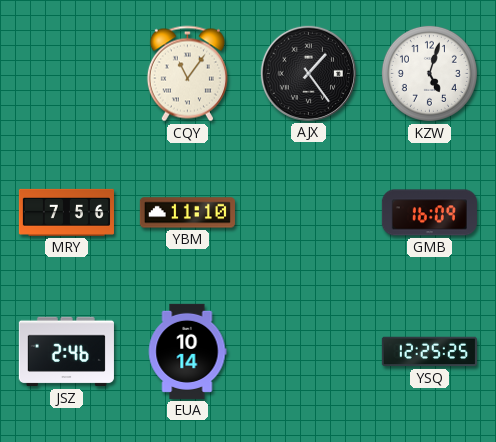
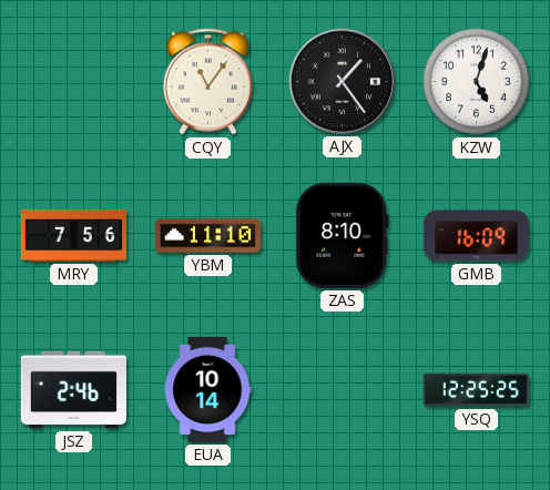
ZAS: none -> 8:10
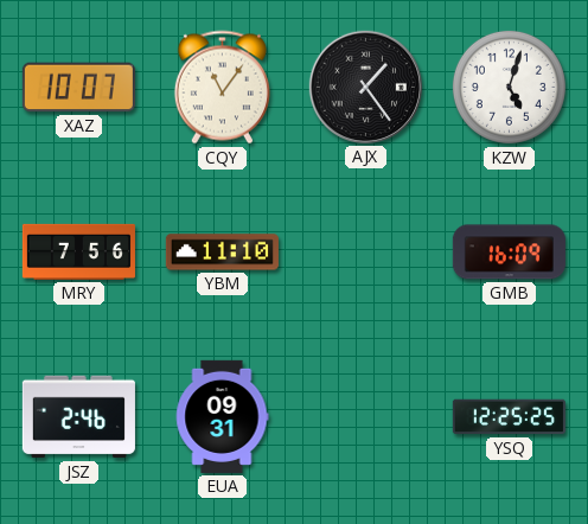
XAZ: none -> 10:07
ZAS: 8:10 -> none
EUA: 10:14 -> 09:31
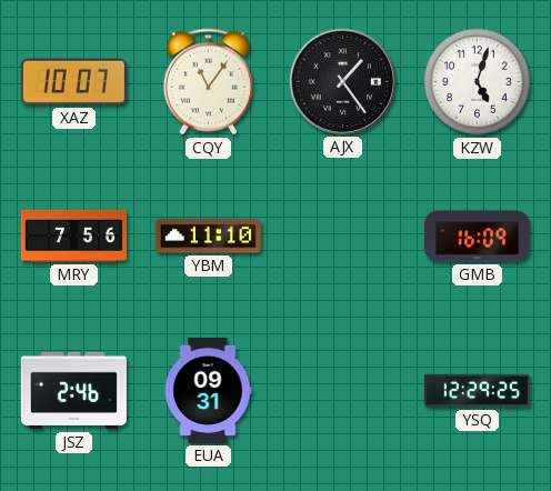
YSQ: 12:25 -> 12:29
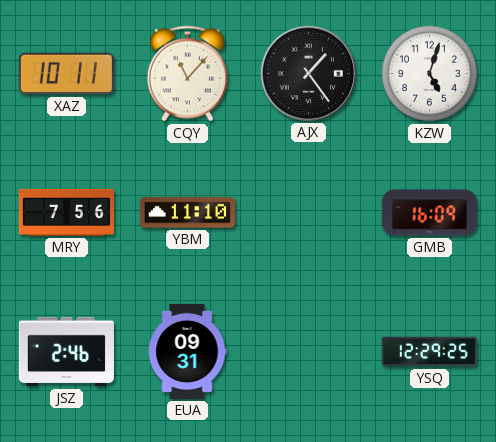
XAZ: 10:07 -> 10:11
CQY: 11:06 -> 11:07
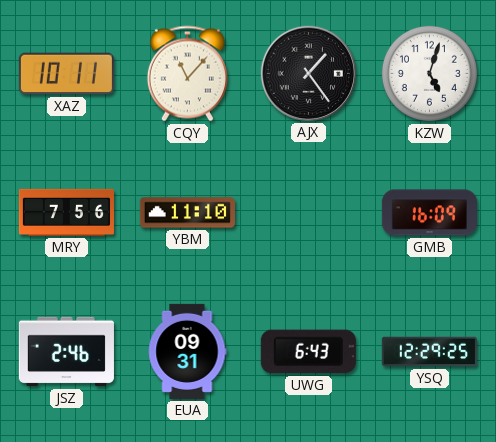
UWG: none -> 6:43
